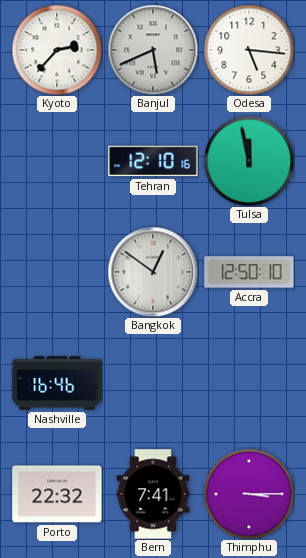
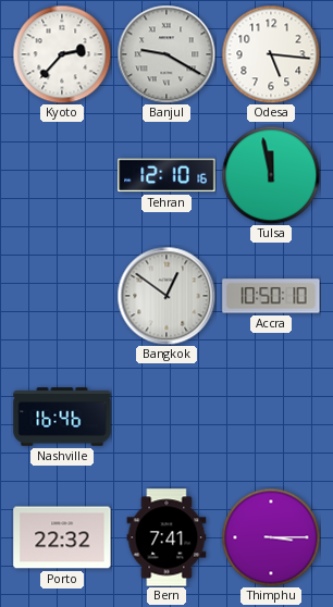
Banjul: 5:41 -> 9:20
Accra: 12:50 -> 10:50
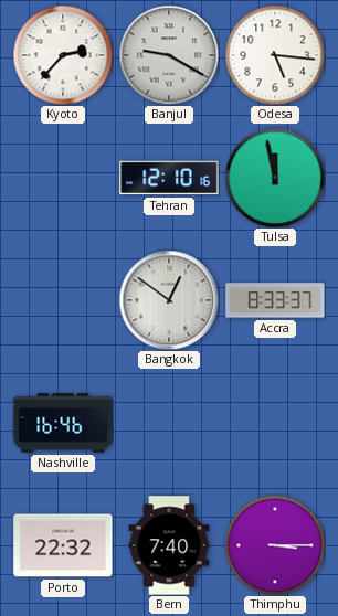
Accra: 10:50 -> 8:33
Bern: 7:41 -> 7:40
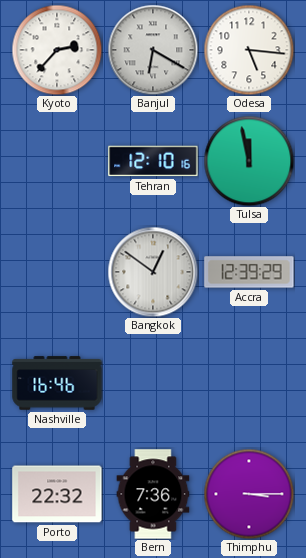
Banjul: 9:20 -> 6:20
Accra: 8:33 -> 12:39
Bern: 7:40 -> 7:36
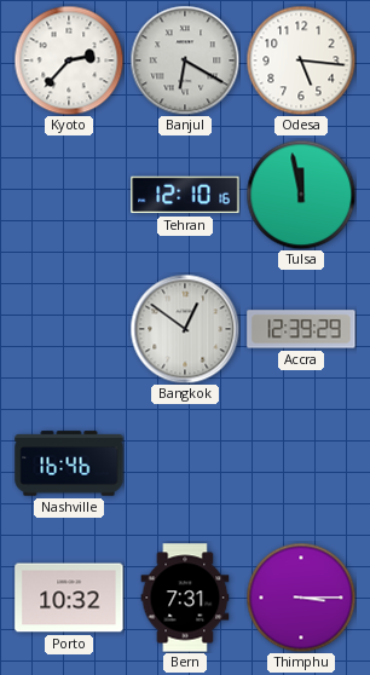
Porto: 22:32 -> 10:32
Bern: 7:36 -> 7:31
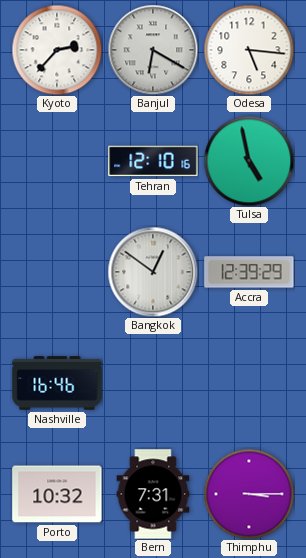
Tulsa: 11:58 -> 4:58
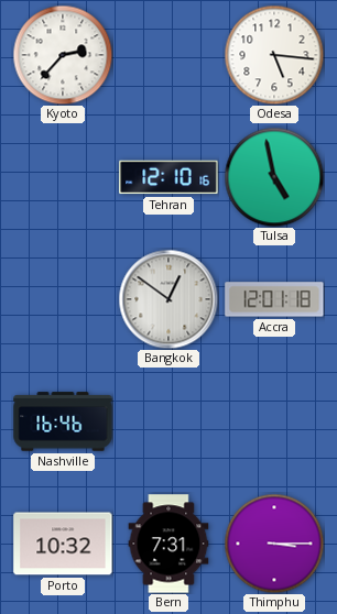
Banjul: 6:20 -> none
Accra: 12:39 -> 12:01
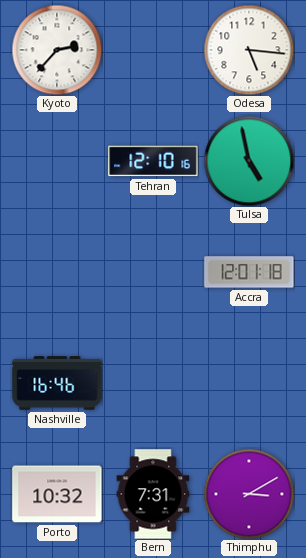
Bangkok: 12:51 -> none
Thimphu: 3:15 -> 3:10
